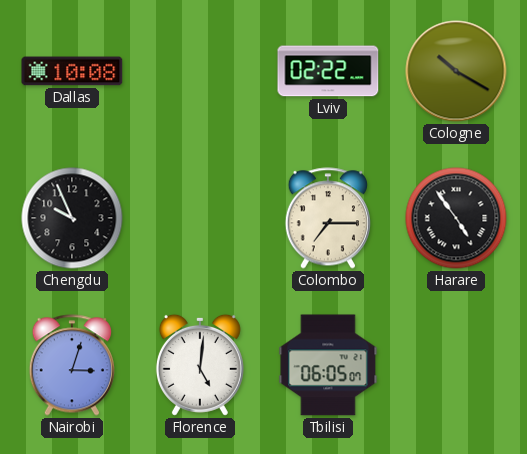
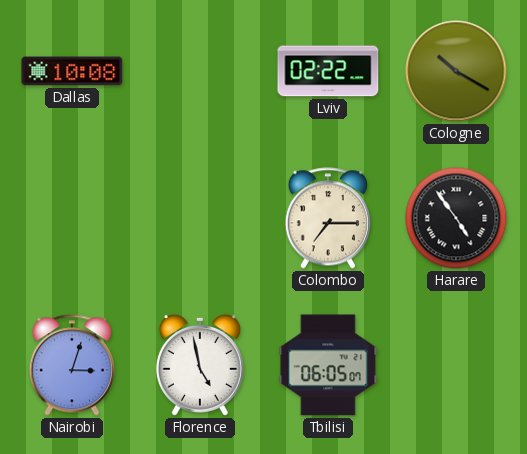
Chengdu: 9:56 -> none
Florence: 5:01 -> 4:58
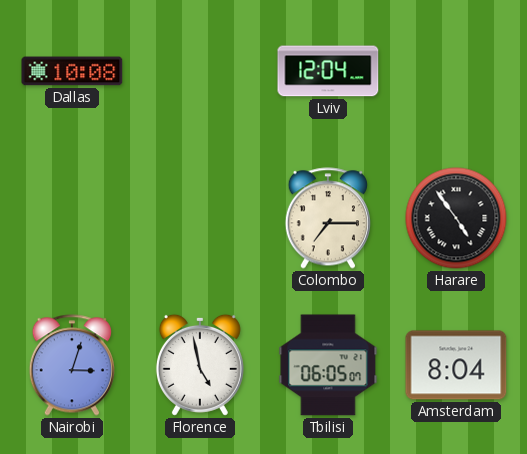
Lviv: 02:22 -> 12:04
Cologne: 10:20 -> none
Amsterdam: none -> 8:04
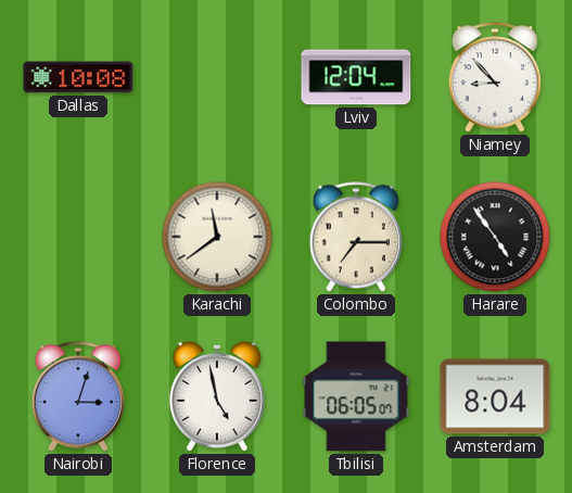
Niamey: none -> 8:53
Karachi: none -> 11:39
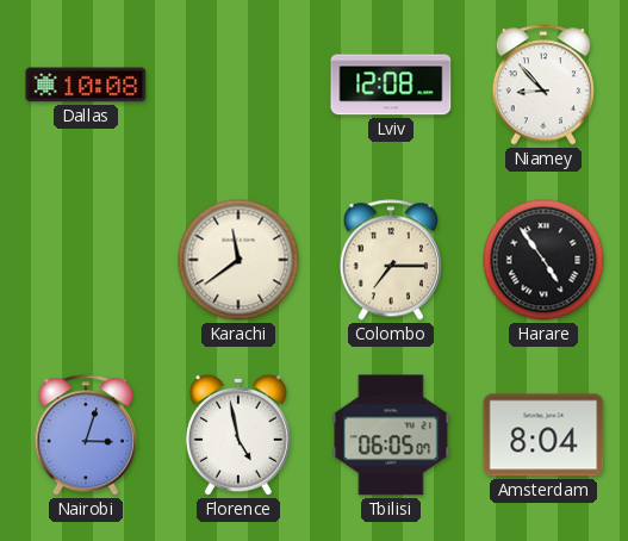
Lviv: 12:04 -> 12:08
